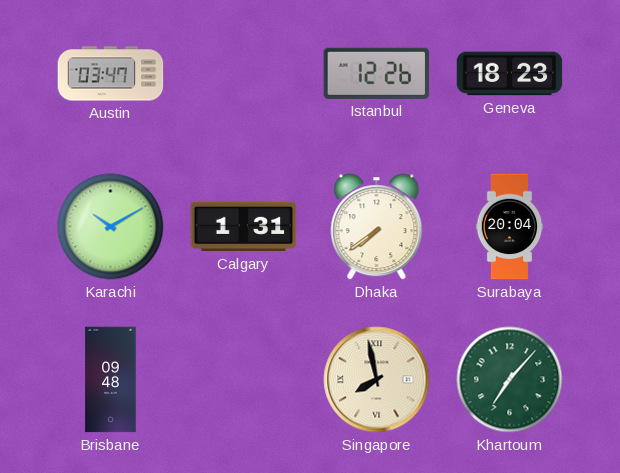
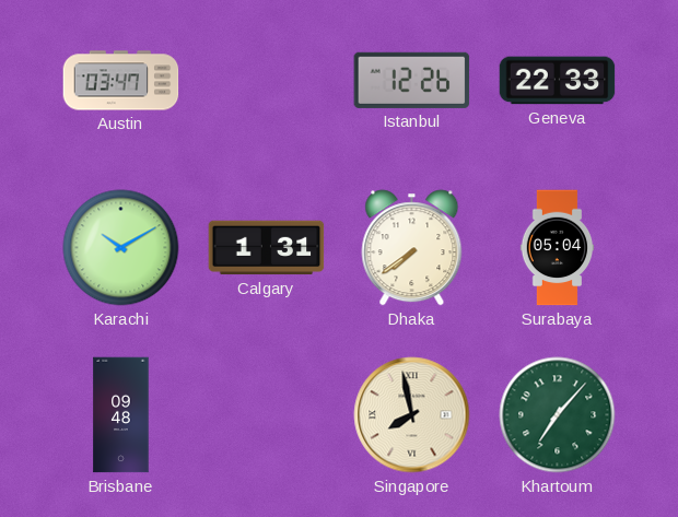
Geneva: 18:23 -> 22:33
Surabaya: 20:04 -> 05:04
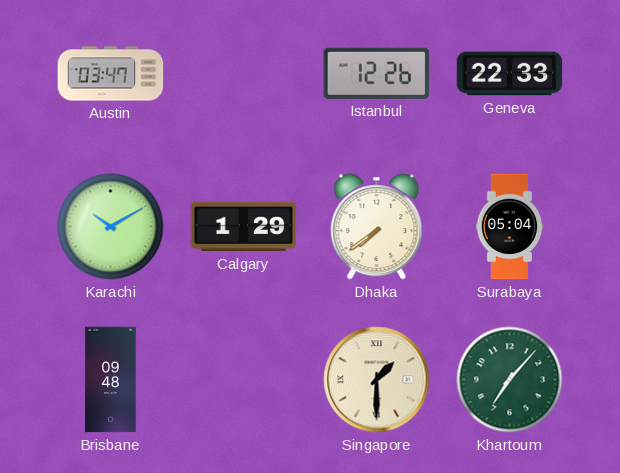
Calgary: 1:31 -> 1:29
Singapore: 7:58 -> 1:30
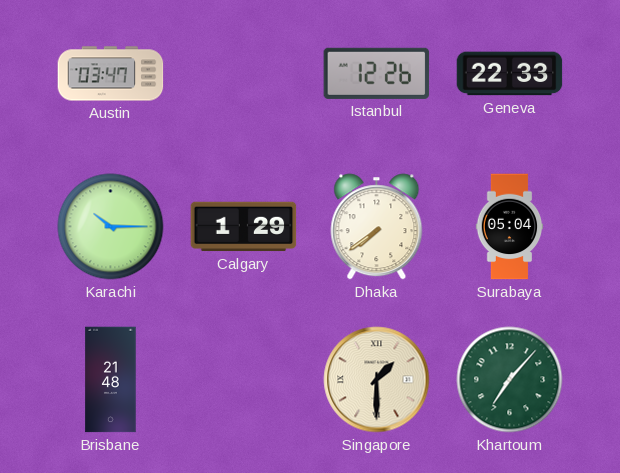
Karachi: 10:10 -> 10:15
Brisbane: 09:48 -> 21:48
